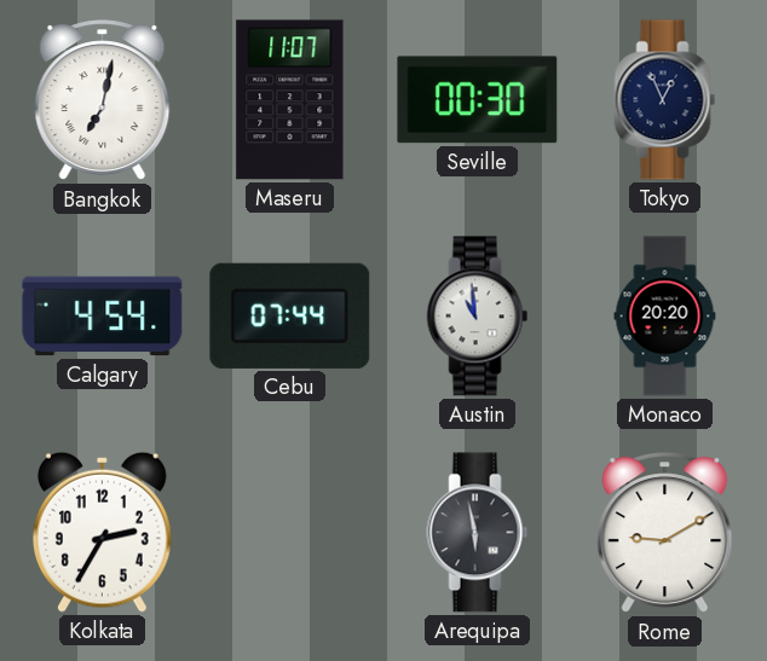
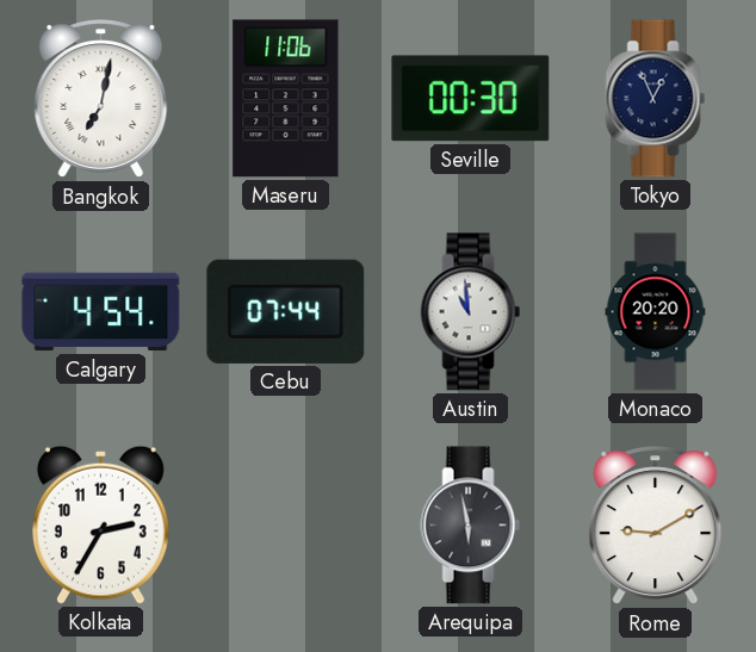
Maseru: 11:07 -> 11:06
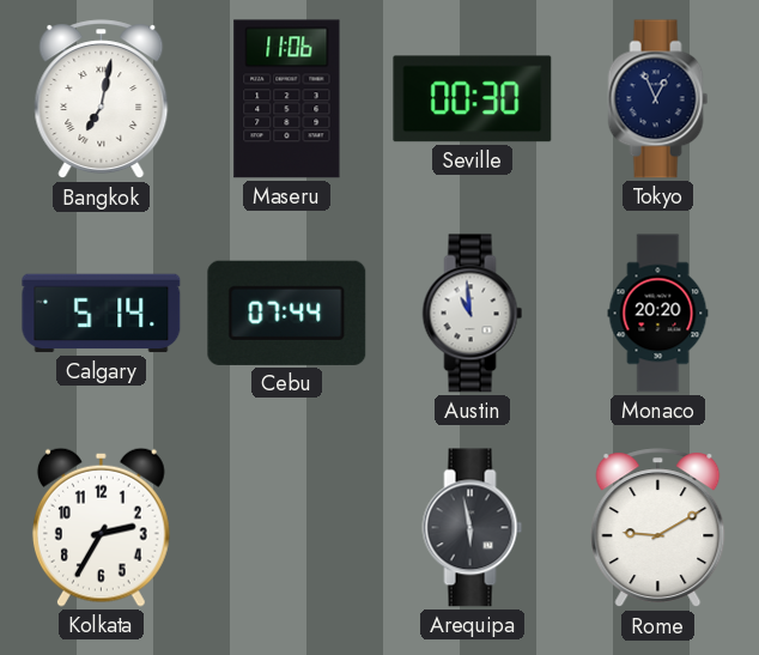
Calgary: 4:54 -> 5:14
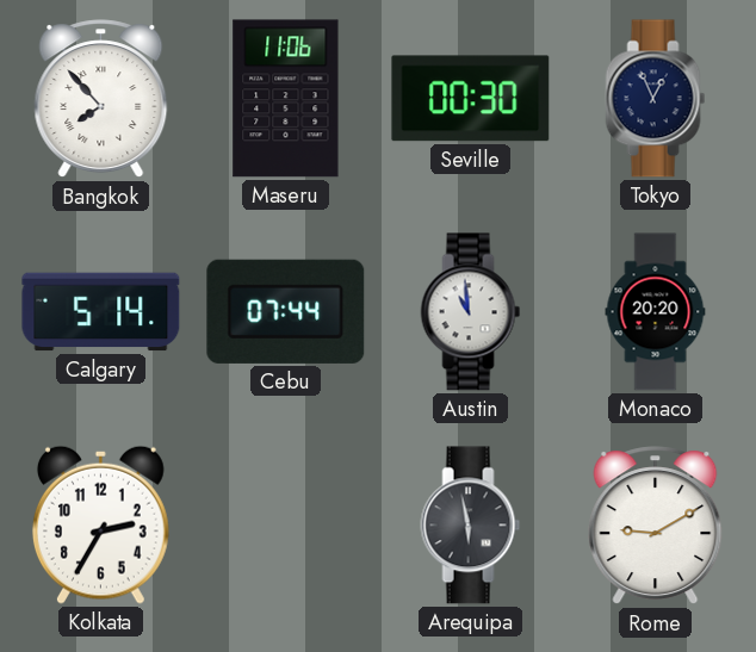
Bangkok: 7:02 -> 7:53
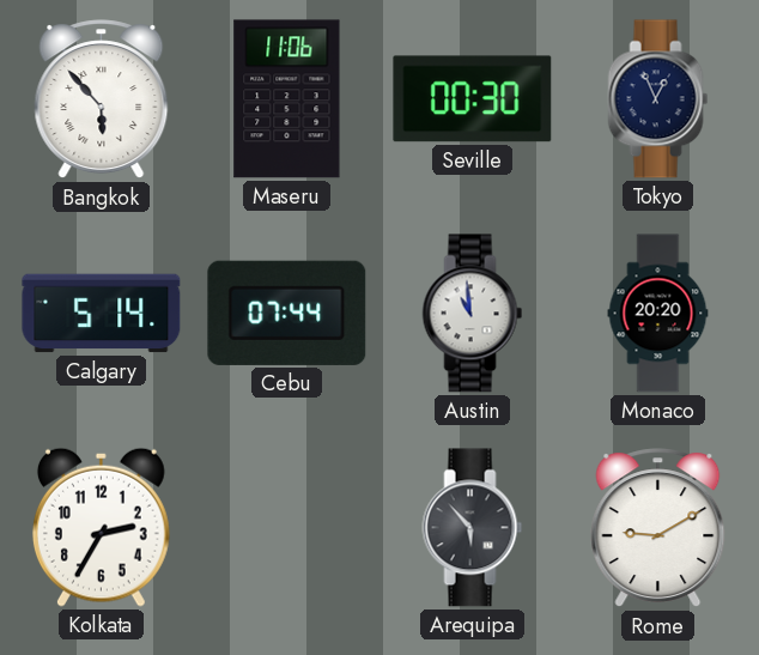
Bangkok: 7:53 -> 5:53
Arequipa: 5:58 -> 5:53
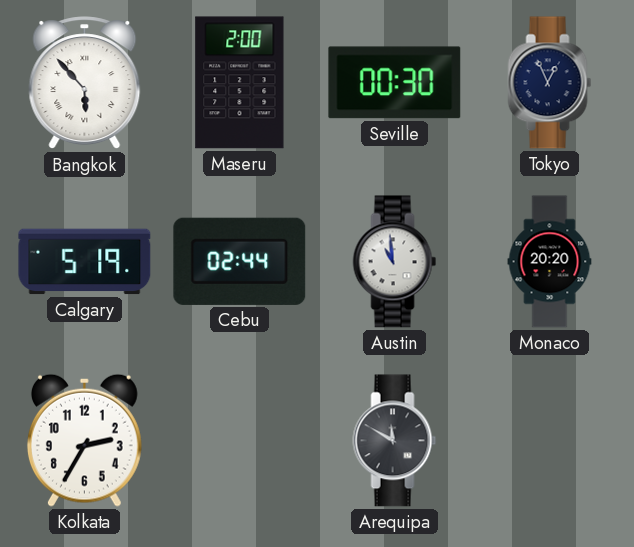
Maseru: 11:06 -> 2:00
Calgary: 5:14 -> 5:19
Cebu: 07:44 -> 02:44
Arequipa: 5:53 -> 11:50
Rome: 9:10 -> none
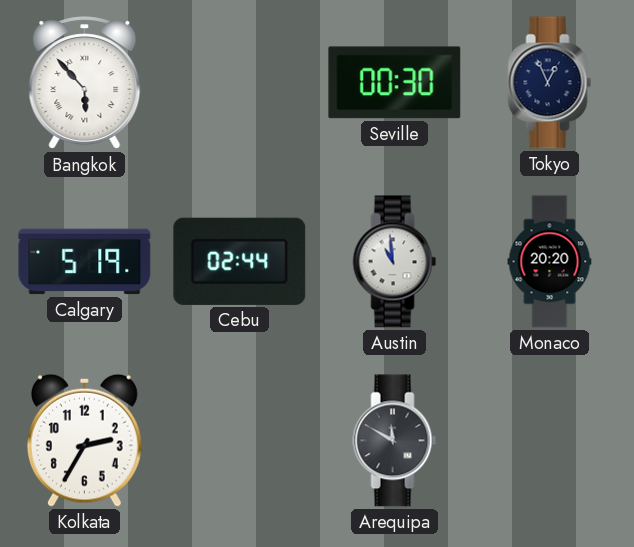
Maseru: 2:00 -> none
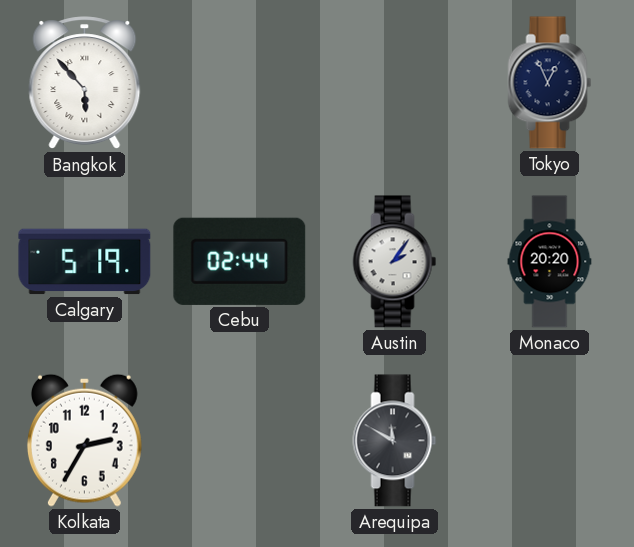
Seville: 00:30 -> none
Austin: 10:59 -> 2:06
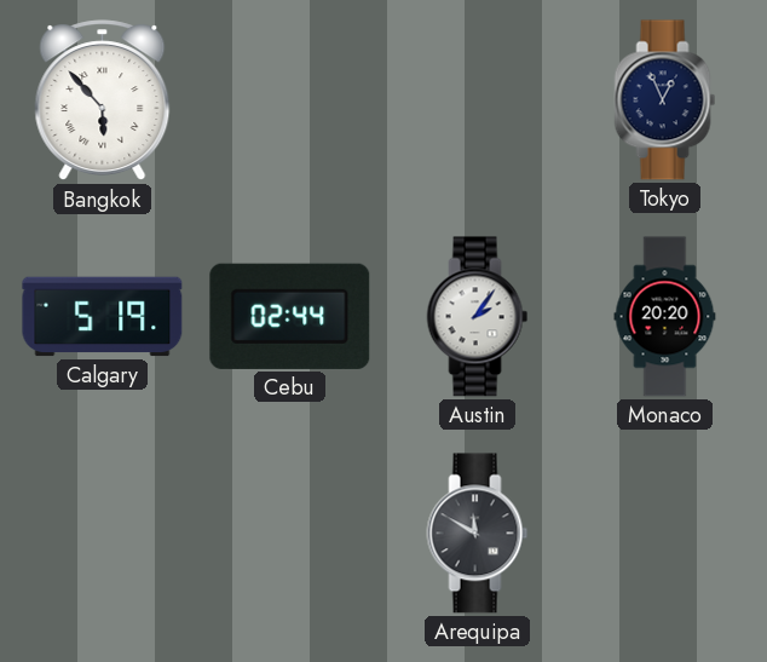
Kolkata: 2:35 -> none
